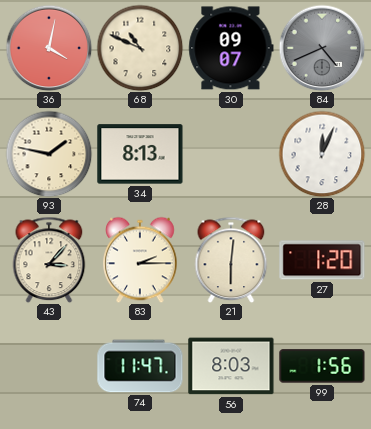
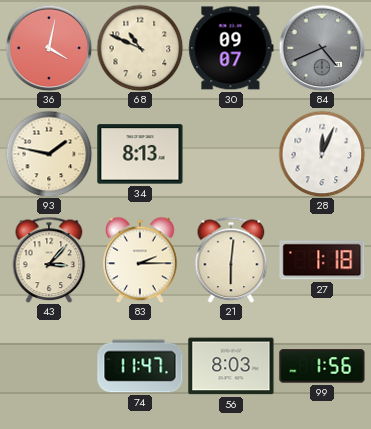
27: 1:20 -> 1:18
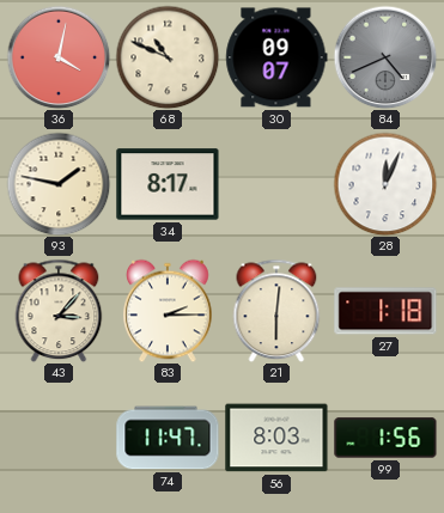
34: 8:13 -> 8:17
